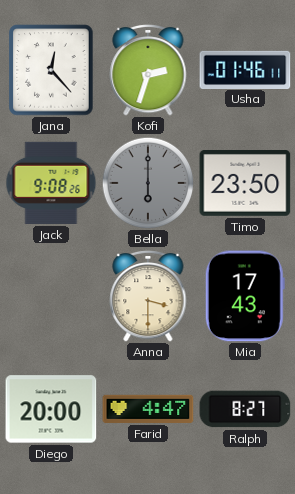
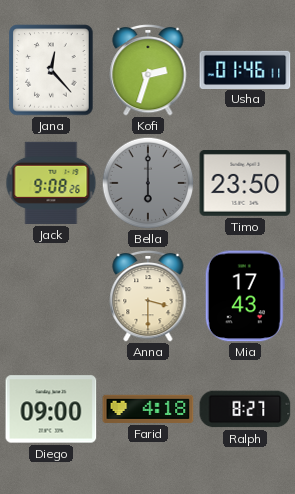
Diego: 20:00 -> 09:00
Farid: 4:47 -> 4:18
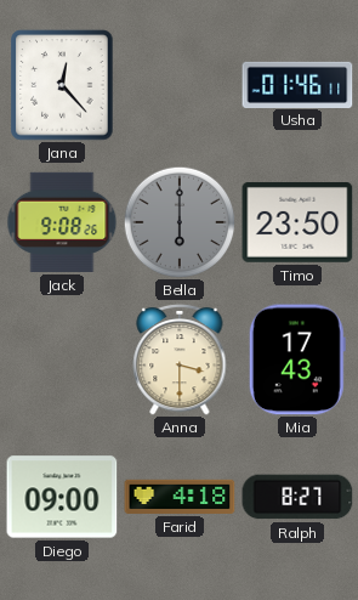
Kofi: 2:33 -> none
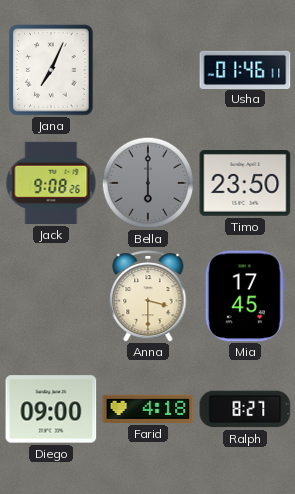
Jana: 12:23 -> 7:04
Mia: 17:43 -> 17:45
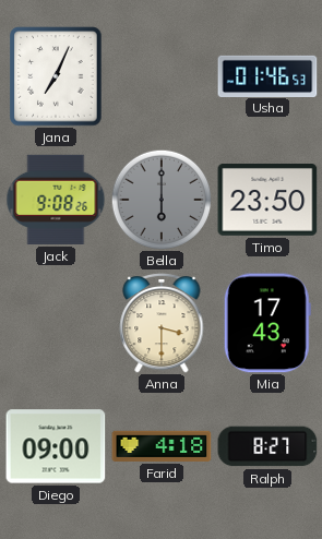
Usha: 01:46:11 -> 01:46:53
Mia: 17:45 -> 17:43
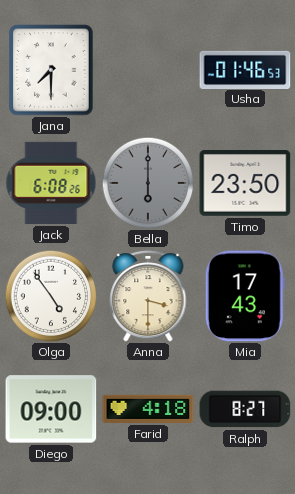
Jana: 7:04 -> 7:30
Jack: 9:08 -> 6:08
Olga: none -> 4:54
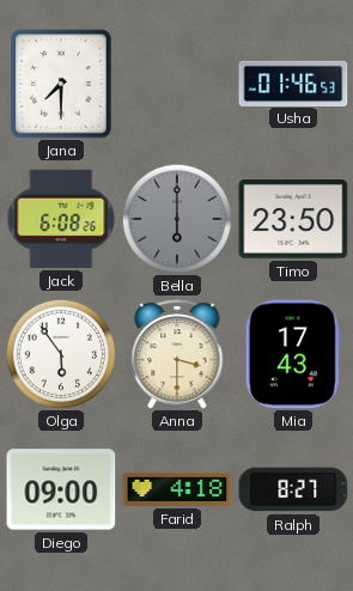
Olga: 4:54 -> 5:54
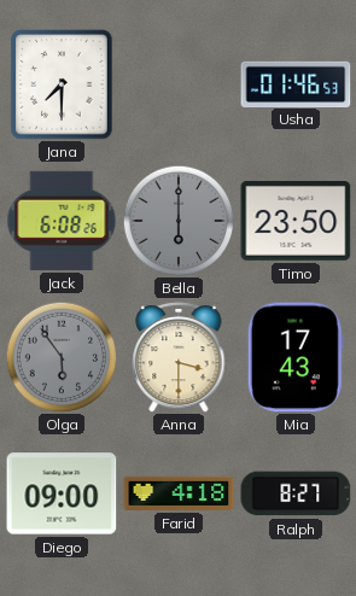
Olga dial: white -> grey
